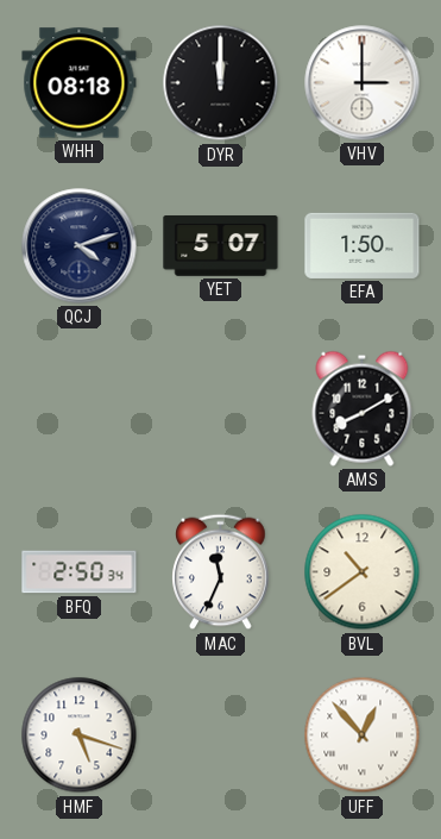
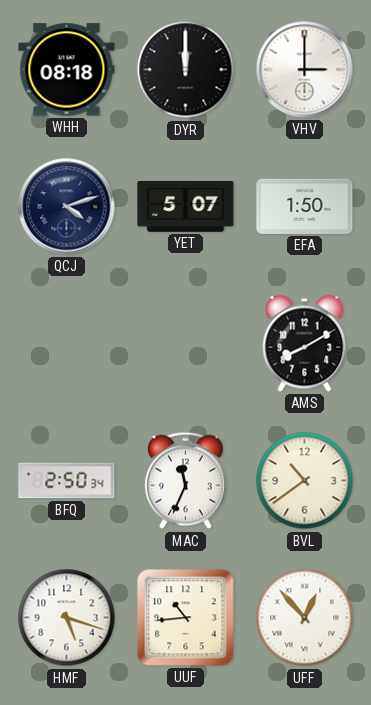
UUF: none -> 10:44
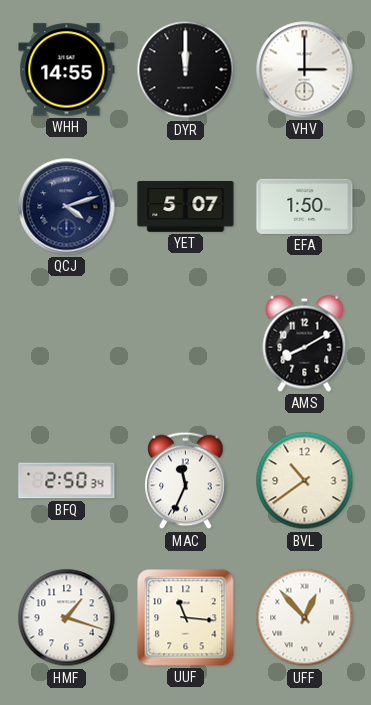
WHH: 08:18 -> 14:55
HMF: 5:18 -> 1:18
UUF: 10:44 -> 11:16
